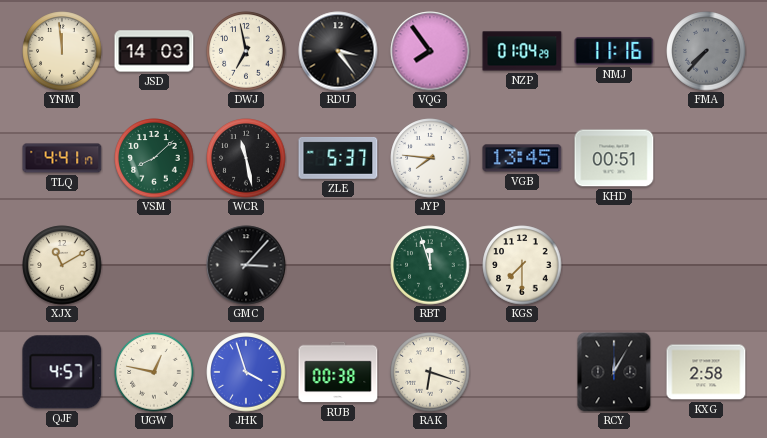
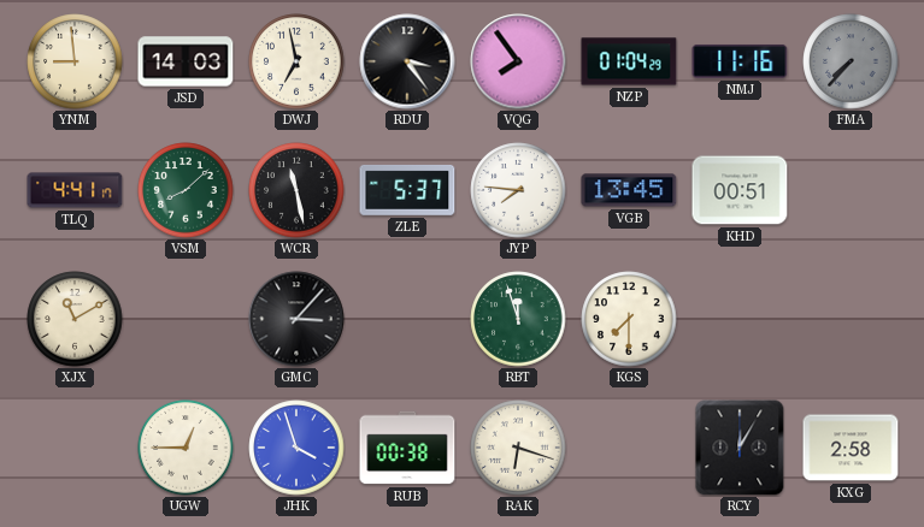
YNM: 11:59 -> 8:59
QJF: 4:57 -> none
UGW: 12:47 -> 12:45
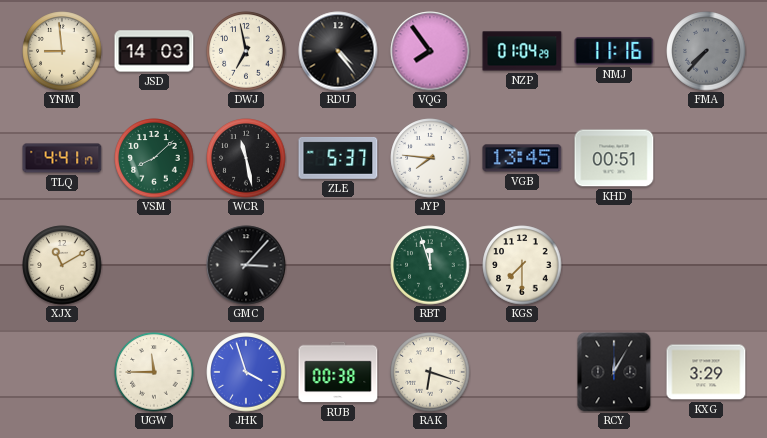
RDU: 3:24 -> 4:24
UGW: 12:45 -> 11:45
KXG: 2:58 -> 3:29
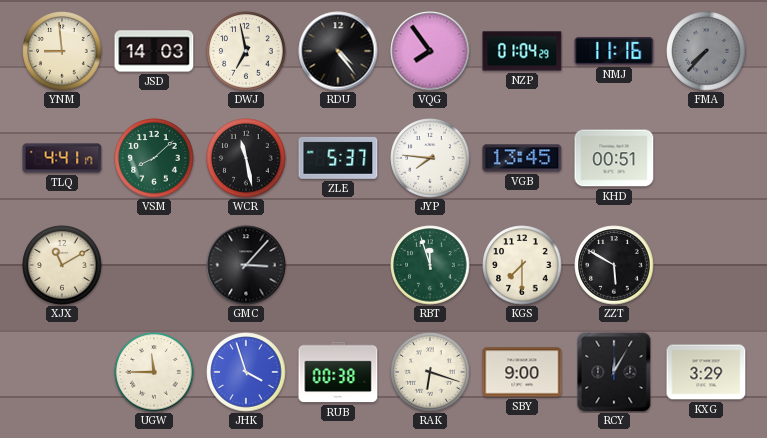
ZZT: none -> 5:50
SBY: none -> 9:00
